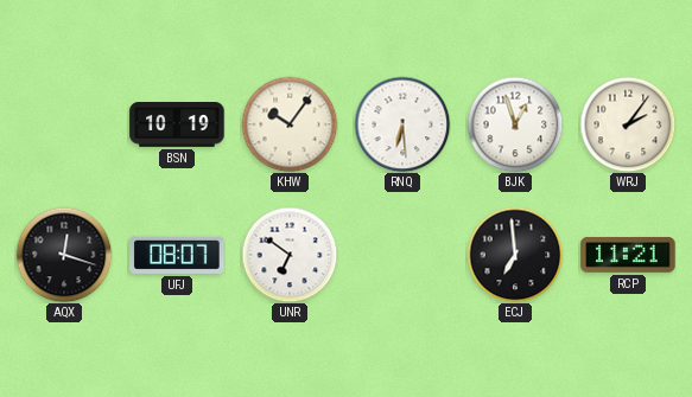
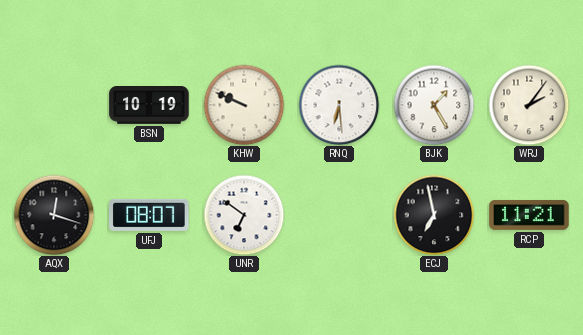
KHW: 10:06 -> 9:49
BJK: 12:57 -> 1:25
ECJ: 6:59 -> 6:58
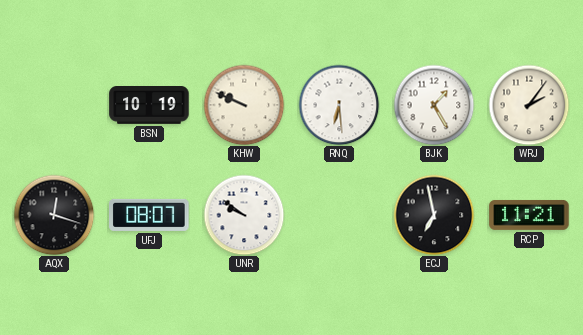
UNR: 6:51 -> 9:51
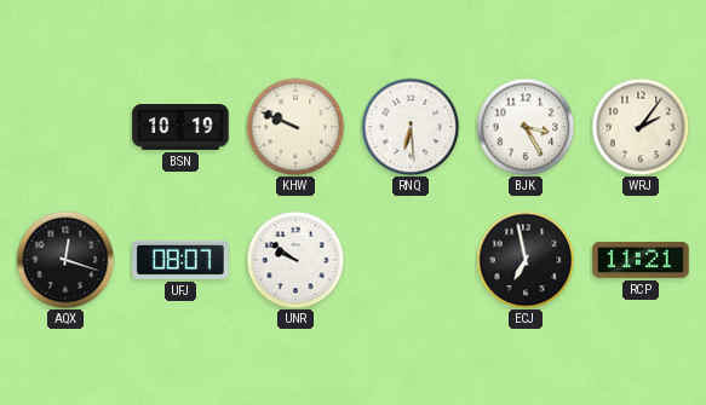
BJK: 1:25 -> 3:25
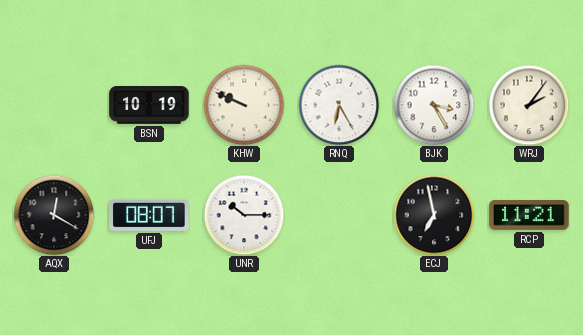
RNQ: 6:29 -> 6:25
AQX: 12:18 -> 12:20
UNR: 9:51 -> 10:15
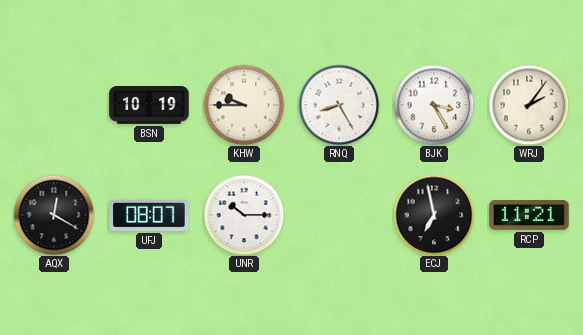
KHW: 9:49 -> 9:45
RNQ: 6:25 -> 8:25
